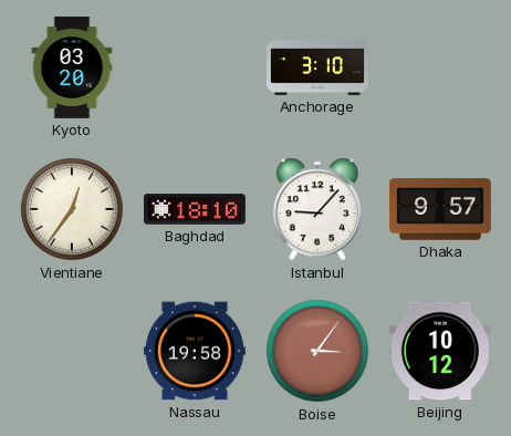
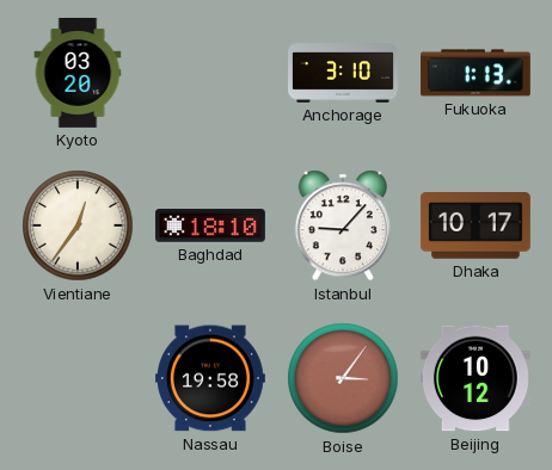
Fukuoka: none -> 1:13
Dhaka: 9:57 -> 10:17
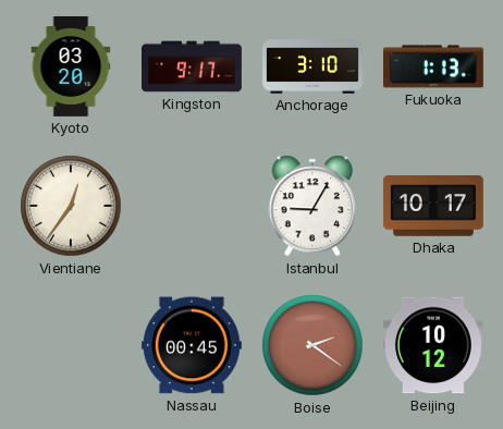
Kingston: none -> 9:17
Baghdad: 18:10 -> none
Istanbul: 9:07 -> 9:05
Nassau: 19:58 -> 00:45
Boise: 3:06 -> 2:21
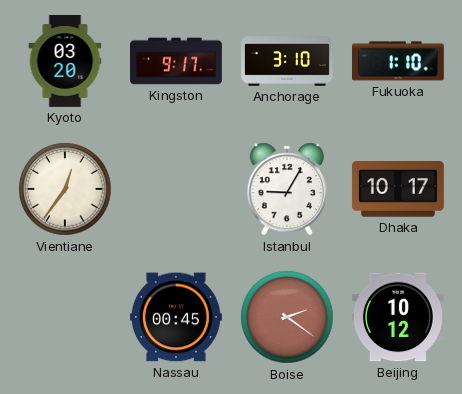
Fukuoka: 1:13 -> 1:10
